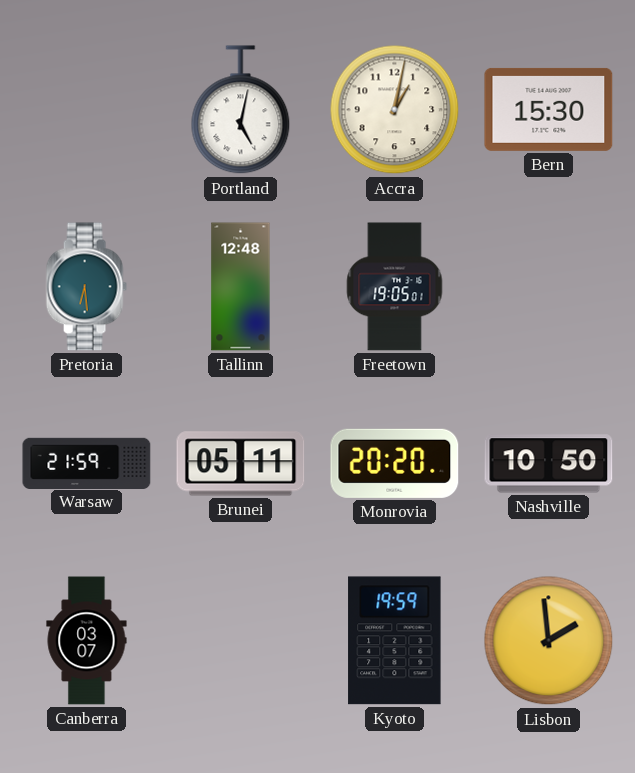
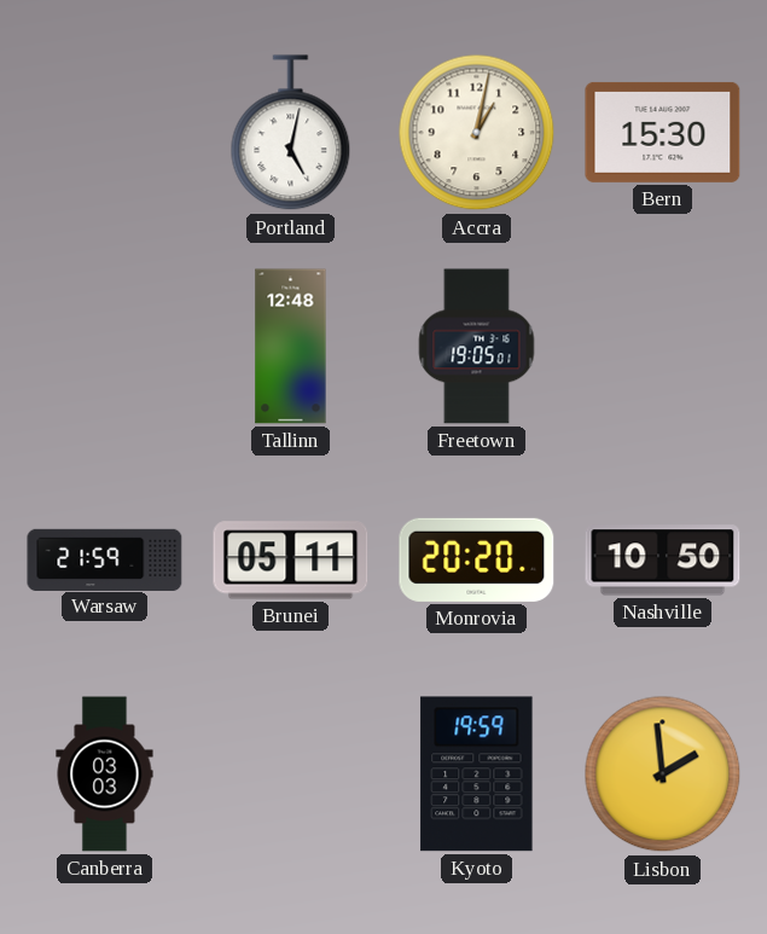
Pretoria: 6:29 -> none
Canberra: 03:07 -> 03:03
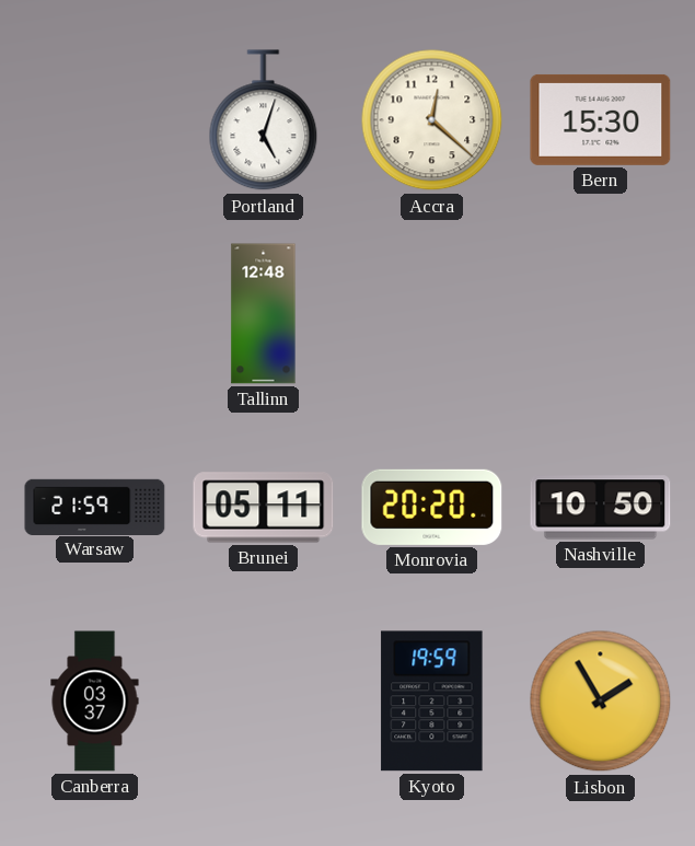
Portland: 5:02 -> 5:03
Accra: 1:02 -> 12:22
Freetown: 19:05 -> none
Canberra: 03:03 -> 03:37
Lisbon: 1:59 -> 1:55
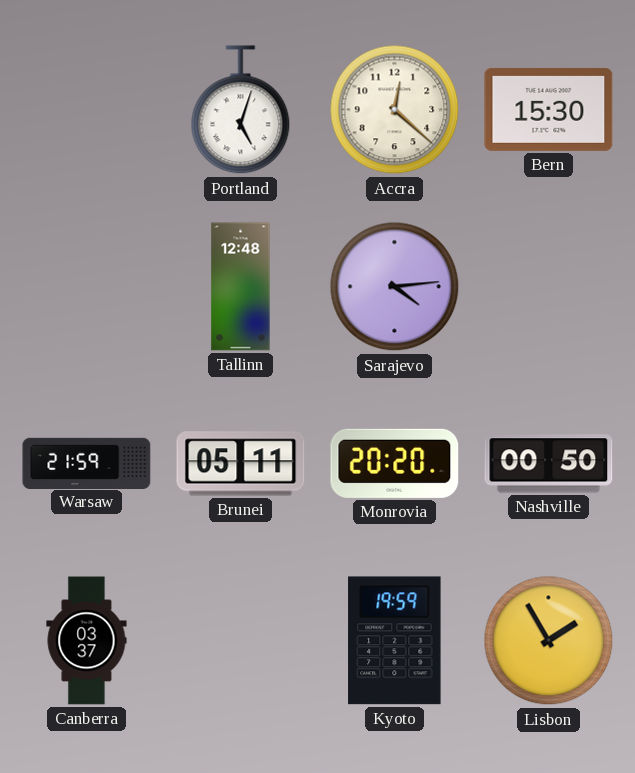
Sarajevo: none -> 4:14
Nashville: 10:50 -> 00:50
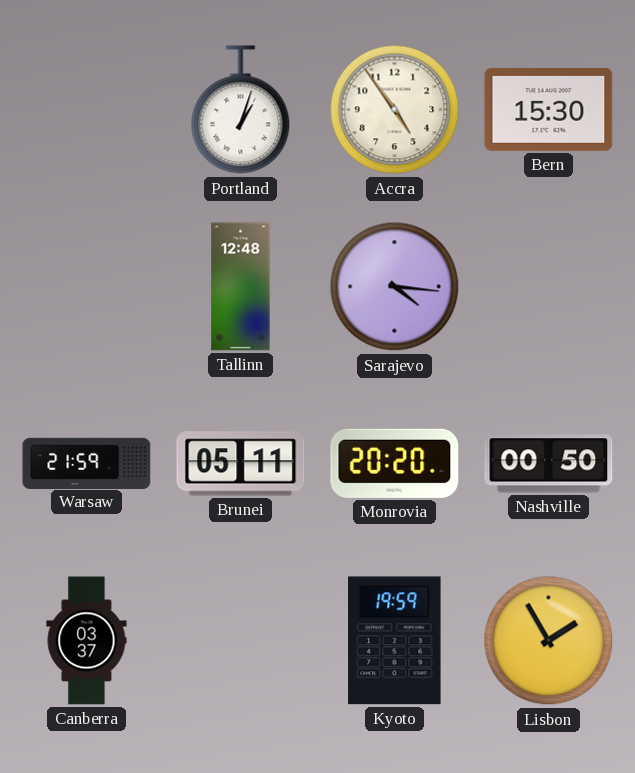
Portland: 5:03 -> 1:03
Accra: 12:22 -> 4:54
Sarajevo: 4:14 -> 4:16
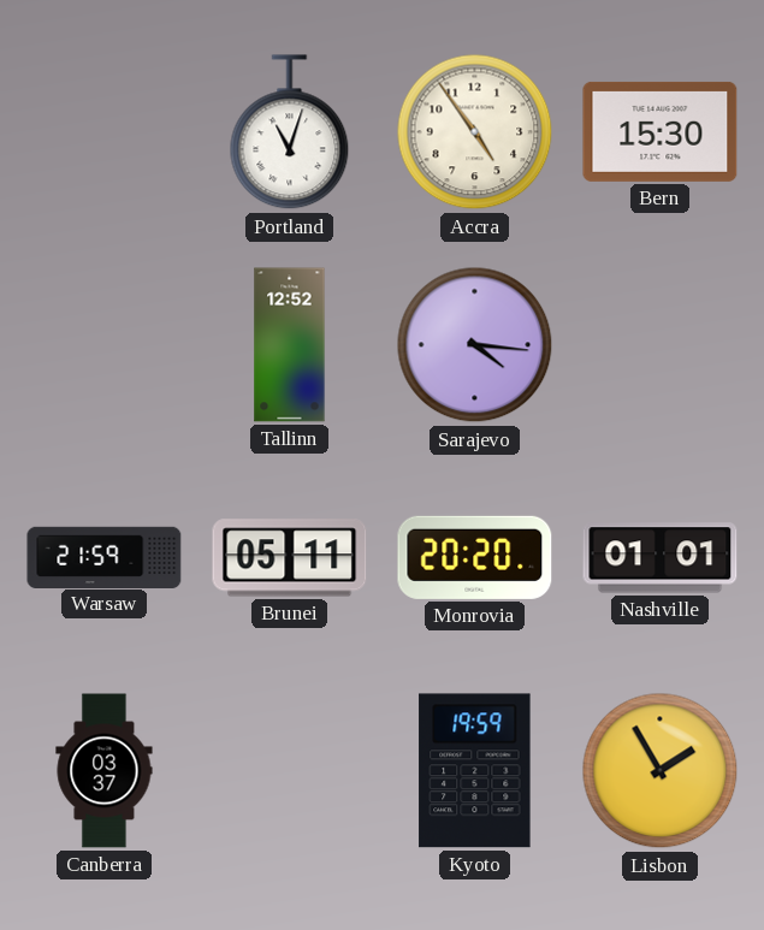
Portland: 1:03 -> 11:03
Tallinn: 12:48 -> 12:52
Nashville: 00:50 -> 01:01
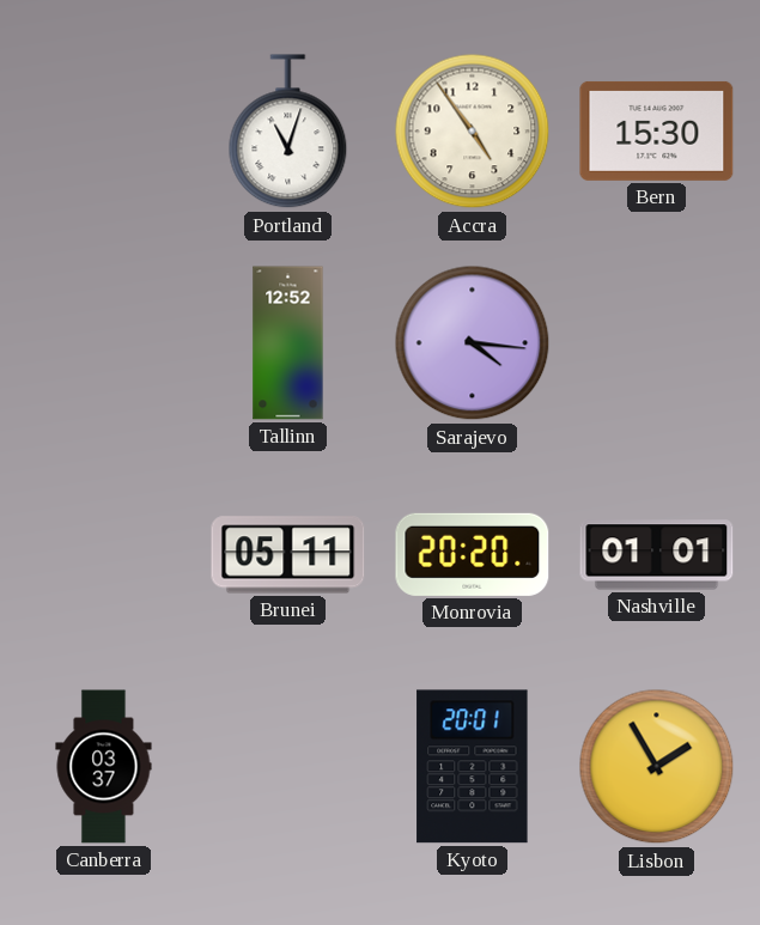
Warsaw: 21:59 -> none
Kyoto: 19:59 -> 20:01
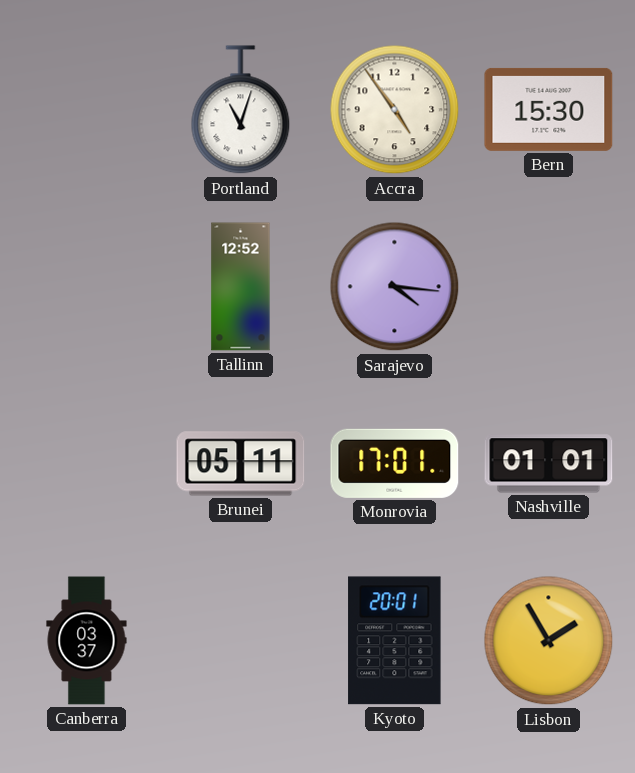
Monrovia: 20:20 -> 17:01
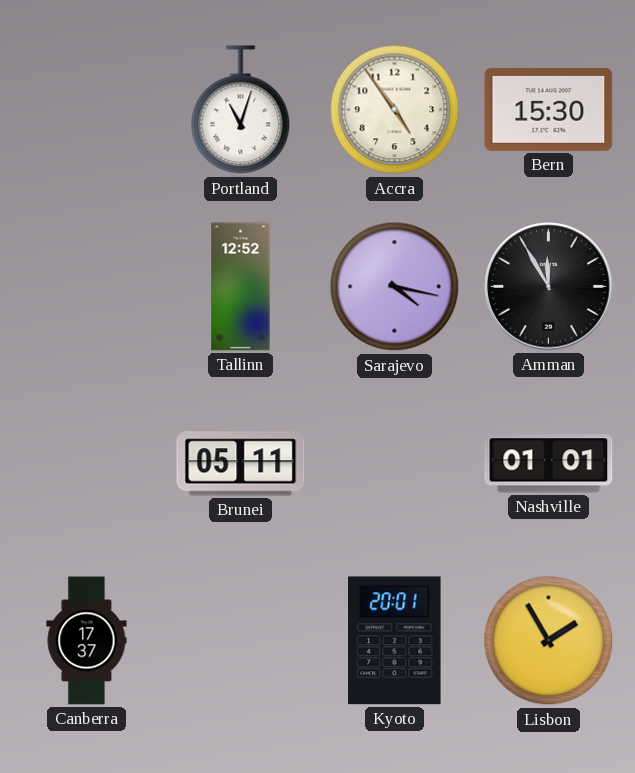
Sarajevo: 4:16 -> 4:17
Amman: none -> 11:55
Monrovia: 17:01 -> none
Canberra: 03:37 -> 17:37
